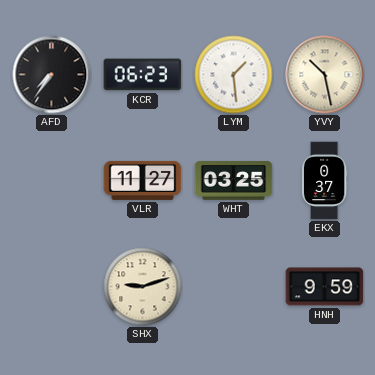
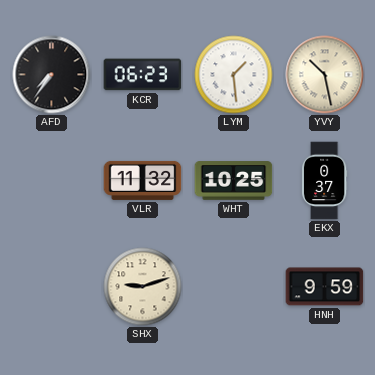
VLR: 11:27 -> 11:32
WHT: 03:25 -> 10:25
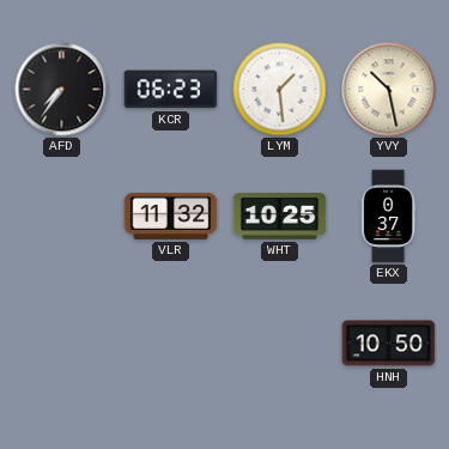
SHX: 9:12 -> none
HNH: 9:59 -> 10:50
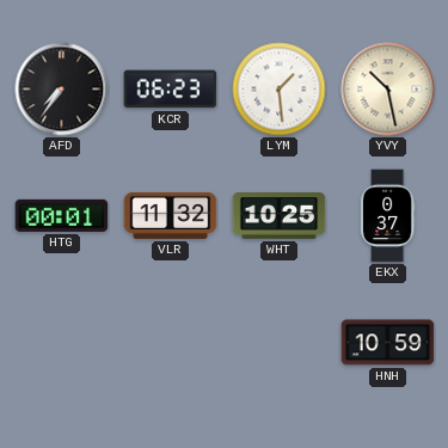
HTG: none -> 00:01
HNH: 10:50 -> 10:59
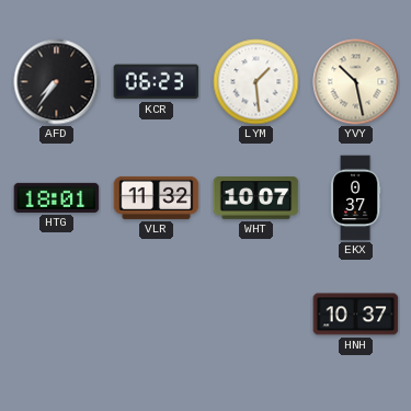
HTG: 00:01 -> 18:01
WHT: 10:25 -> 10:07
HNH: 10:59 -> 10:37
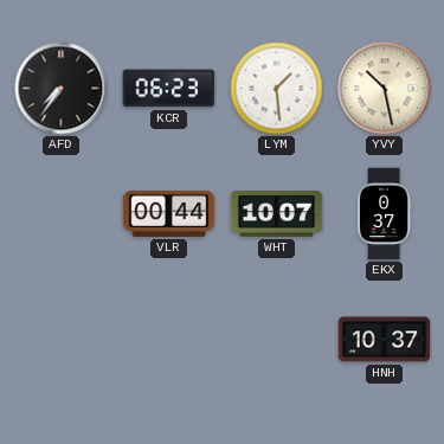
HTG: 18:01 -> none
VLR: 11:32 -> 00:44
